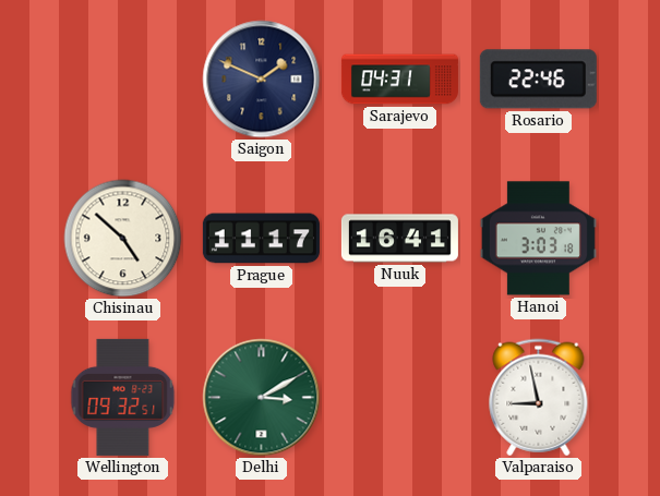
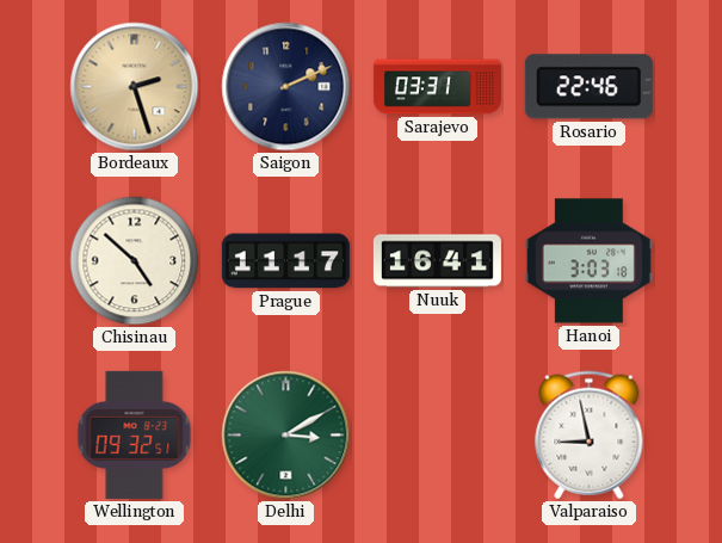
Bordeaux: none -> 2:27
Saigon: 1:49 -> 2:11
Sarajevo: 04:31 -> 03:31
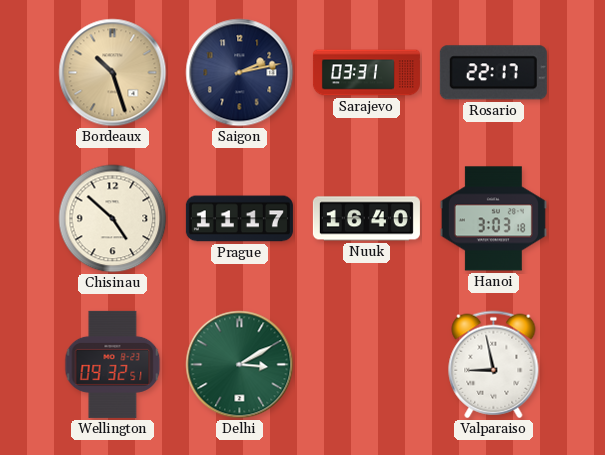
Bordeaux: 2:27 -> 10:27
Saigon: 2:11 -> 2:13
Rosario: 22:46 -> 22:17
Nuuk: 16:41 -> 16:40
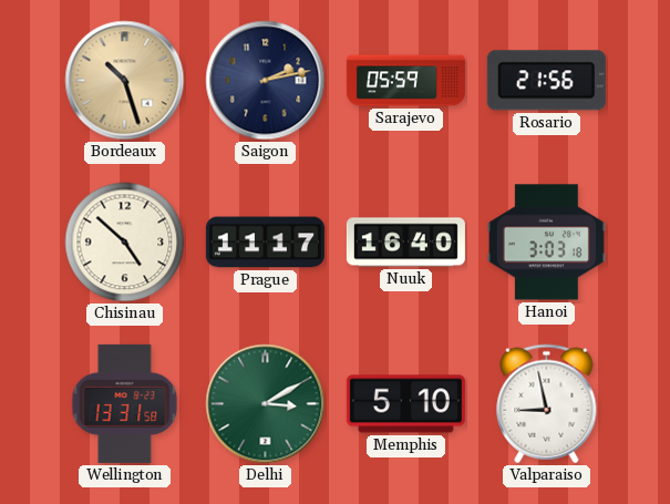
Sarajevo: 03:31 -> 05:59
Rosario: 22:17 -> 21:56
Wellington: 09:32 -> 13:31
Memphis: none -> 5:10
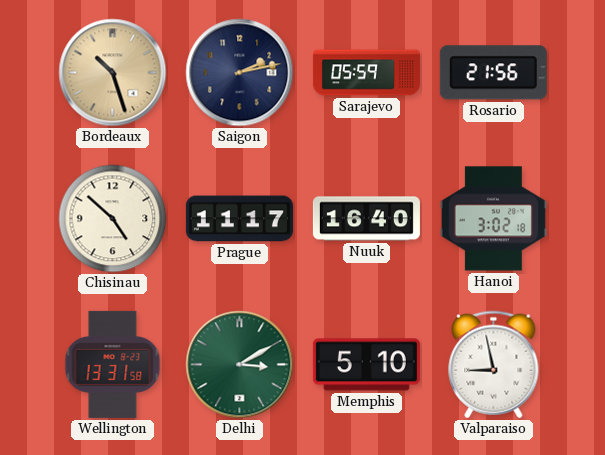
Hanoi: 3:03 -> 3:02
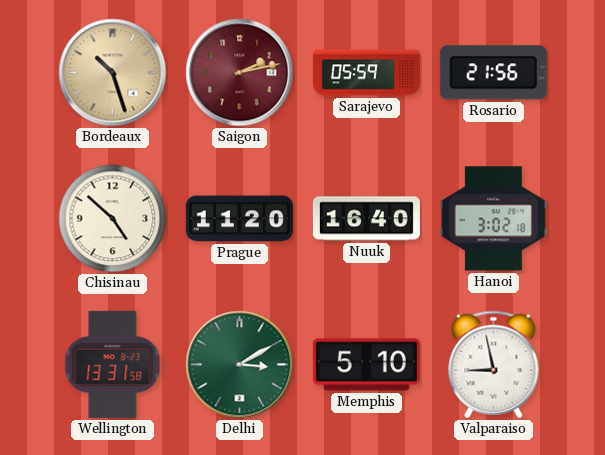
Saigon dial: navy -> burgundy
Prague: 11:17 -> 11:20
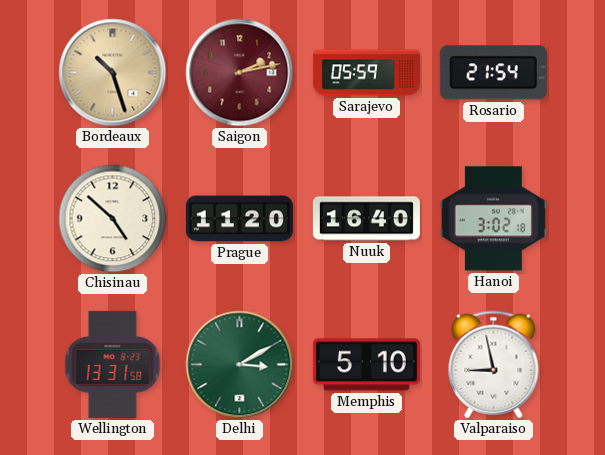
Rosario: 21:56 -> 21:54
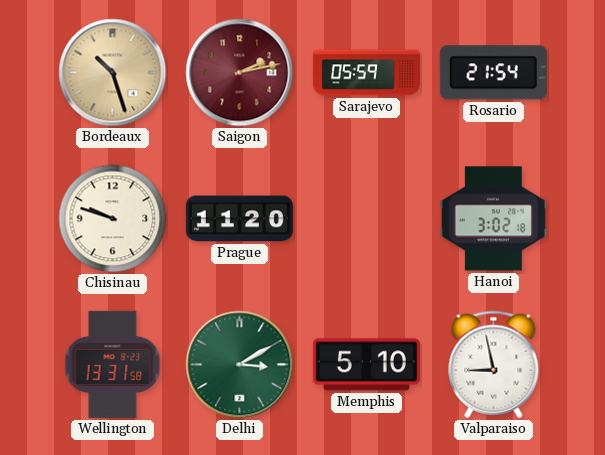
Chisinau: 4:52 -> 9:48
Nuuk: 16:40 -> none
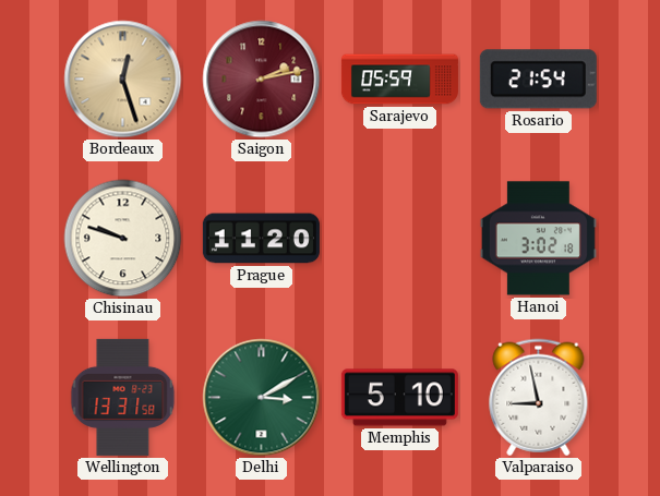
Bordeaux: 10:27 -> 12:27
